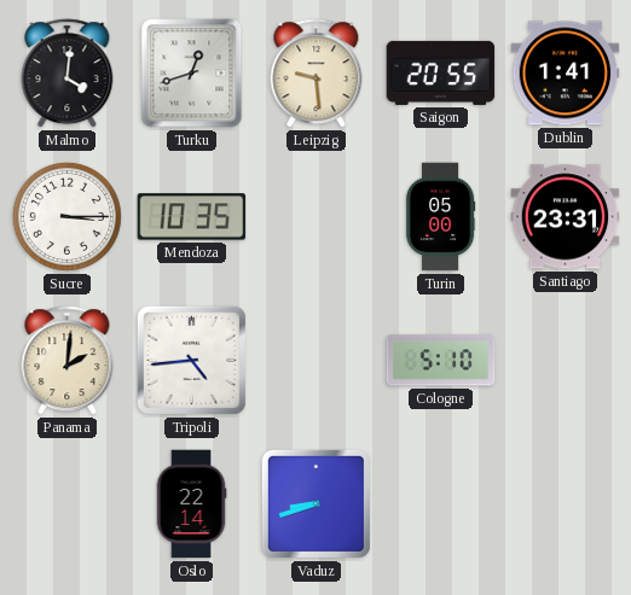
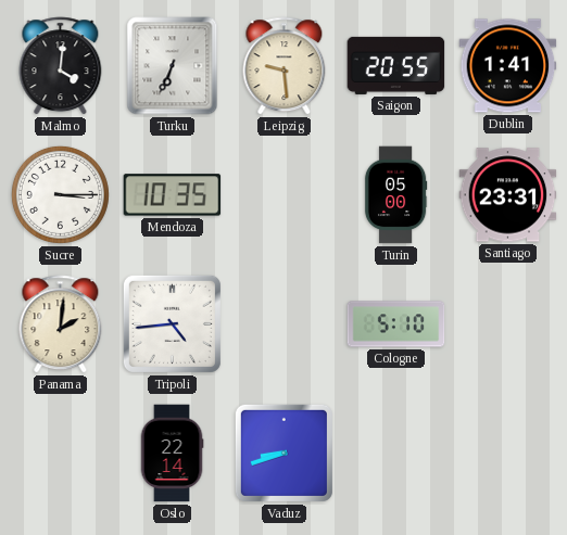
Turku: 12:42 -> 6:34
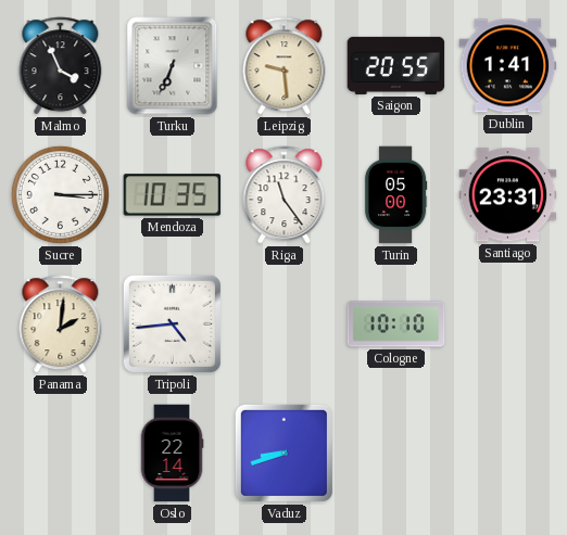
Malmo: 4:01 -> 3:56
Riga: none -> 11:24
Cologne: 5:10 -> 10:10
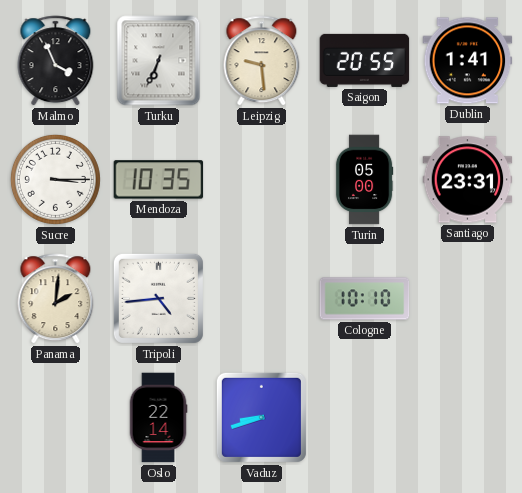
Riga: 11:24 -> none
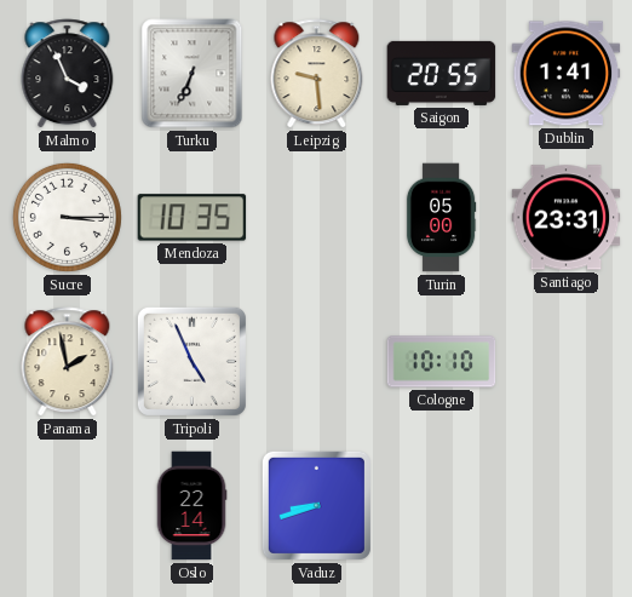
Panama: 2:01 -> 1:58
Tripoli: 4:44 -> 4:56
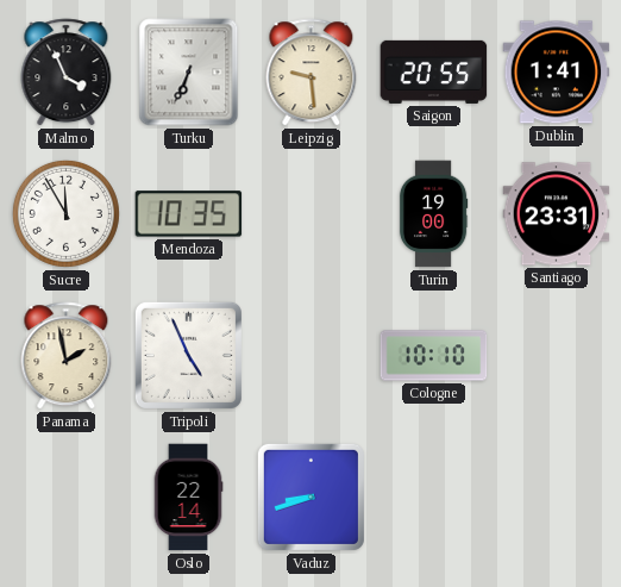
Sucre: 3:15 -> 11:55
Turin: 05:00 -> 19:00
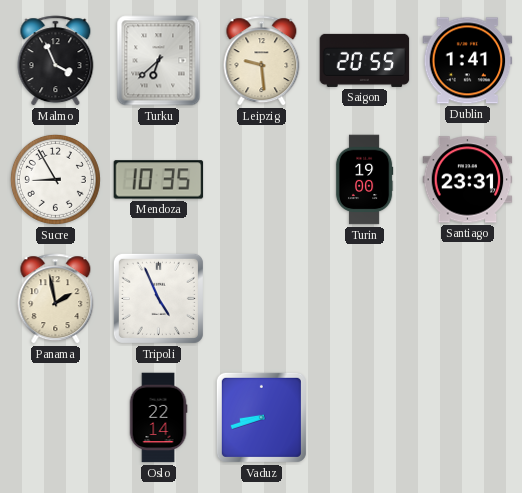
Turku: 6:34 -> 6:38
Sucre: 11:55 -> 8:55
Cologne: 10:10 -> none
